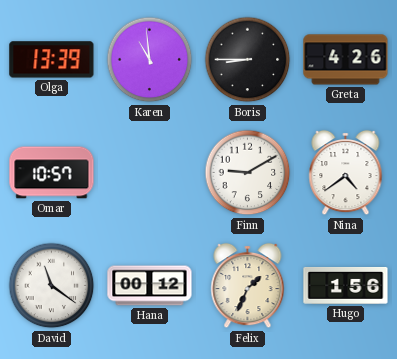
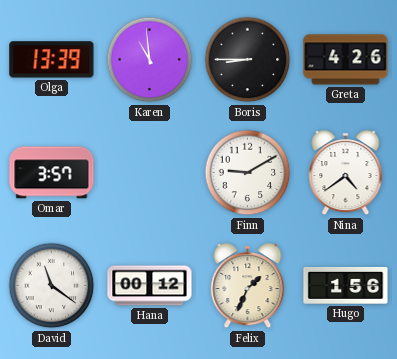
Omar: 10:57 -> 3:57
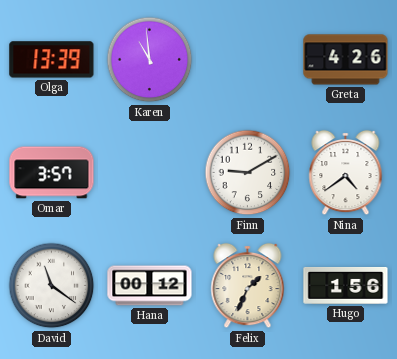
Boris: 8:45 -> none
